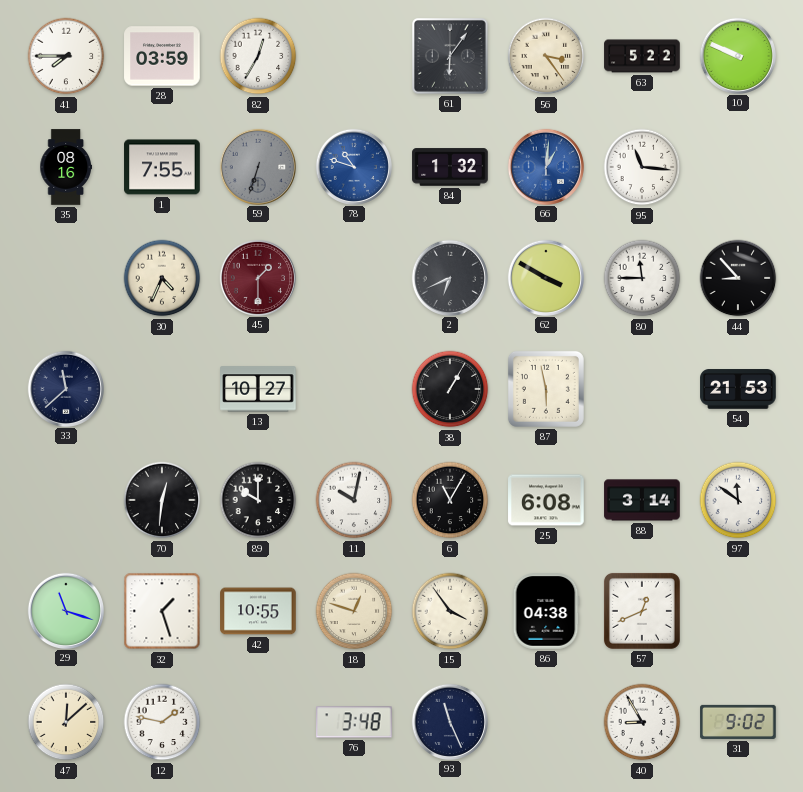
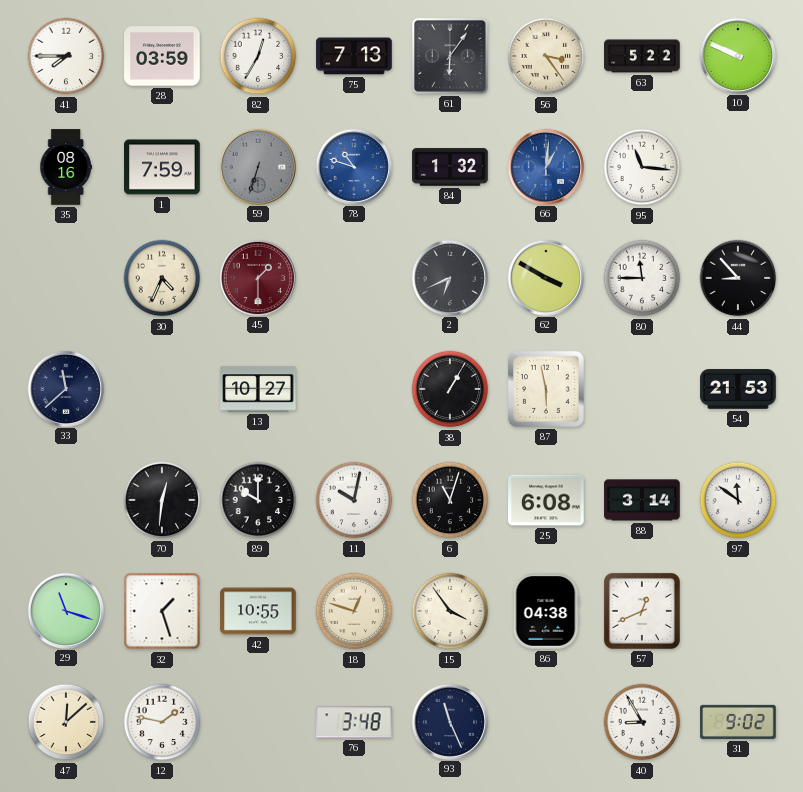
75: none -> 7:13
1: 7:55 -> 7:59
6: 11:05 -> 11:03
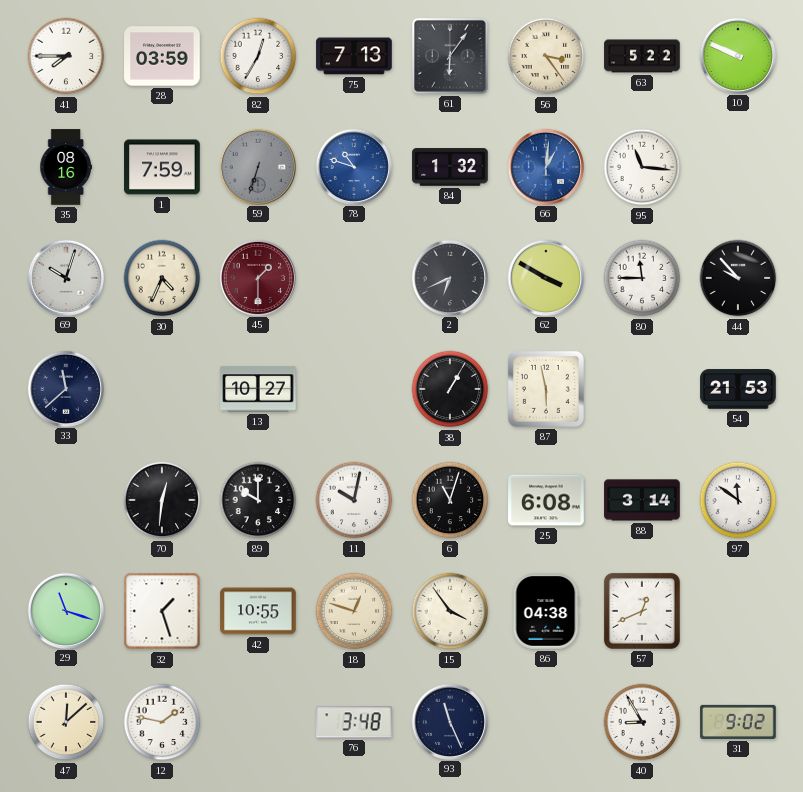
69: none -> 10:03
44: 8:53 -> 9:53
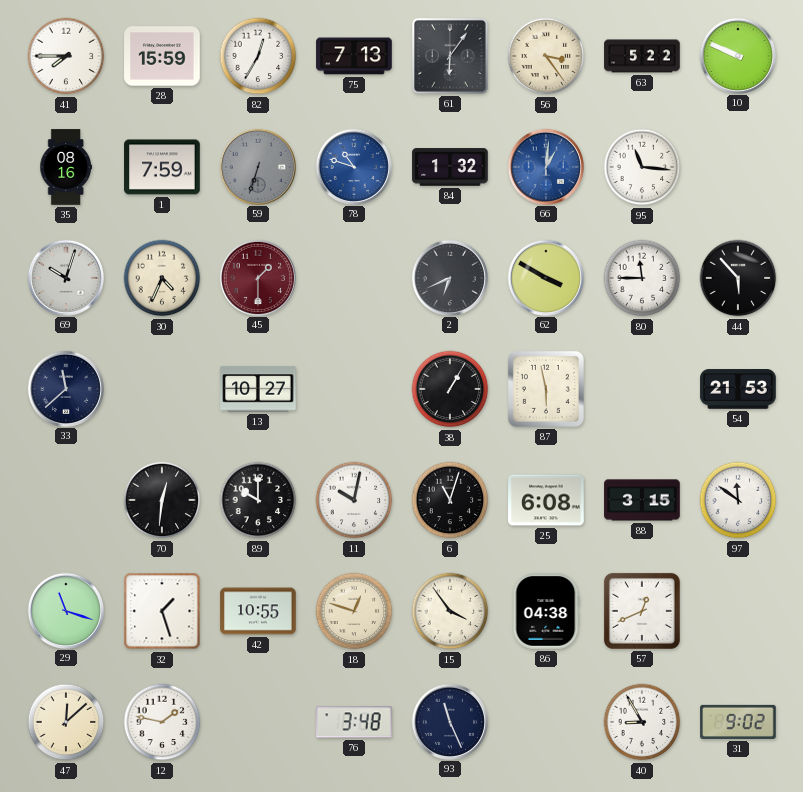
28: 03:59 -> 15:59
44: 9:53 -> 5:53
88: 3:14 -> 3:15
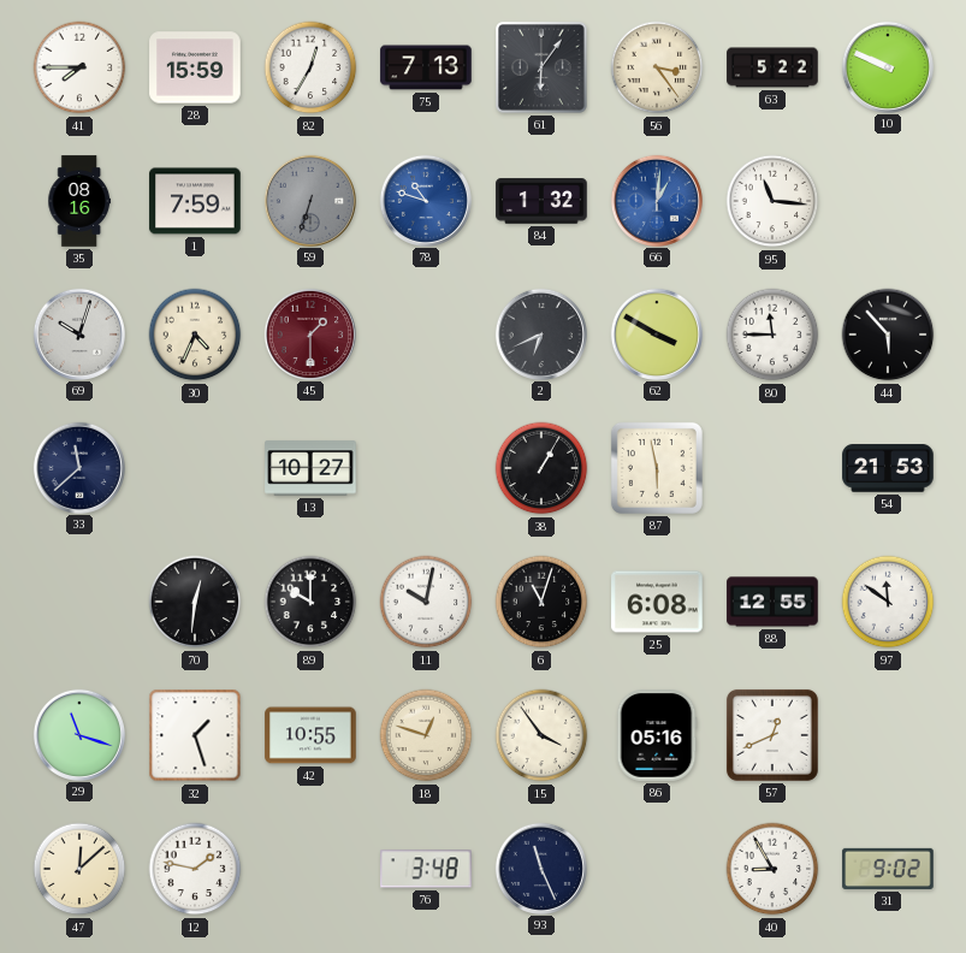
88: 3:15 -> 12:55
86: 04:38 -> 05:16
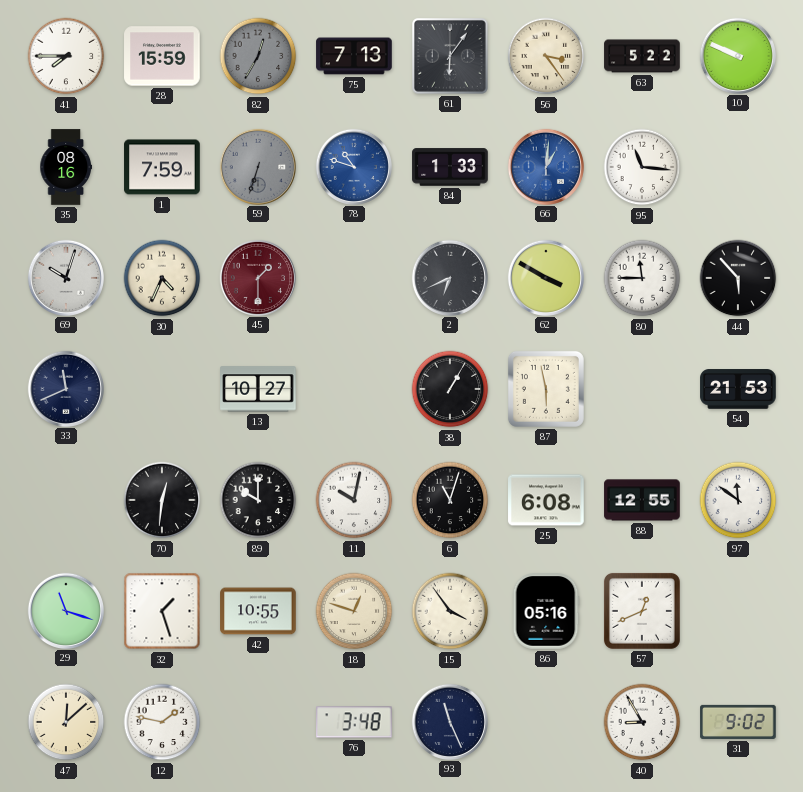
82 dial: white -> grey
84: 1:32 -> 1:33
33: 11:38 -> 11:41
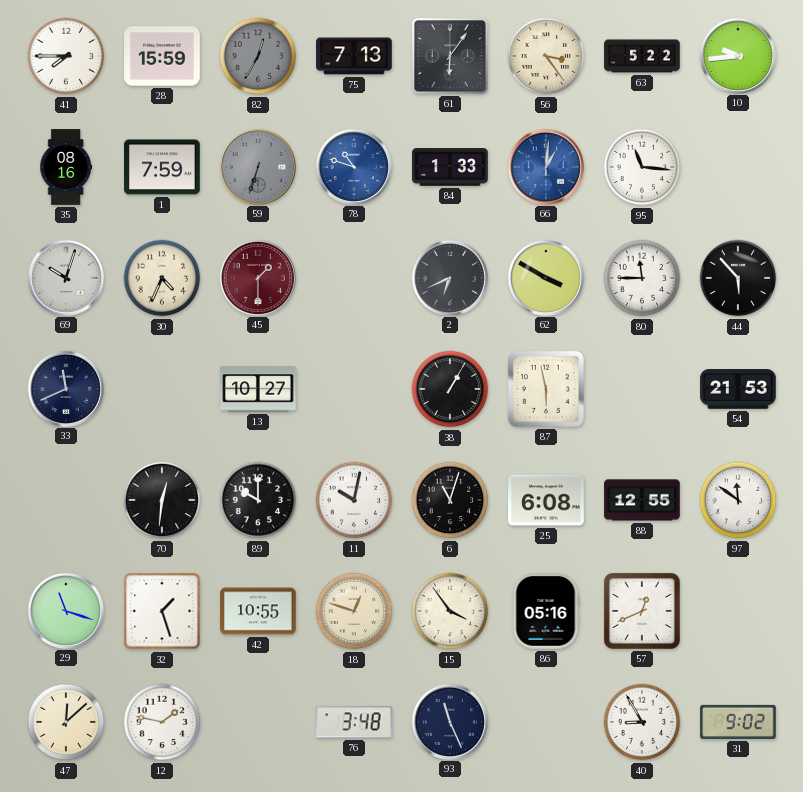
10: 9:49 -> 9:44
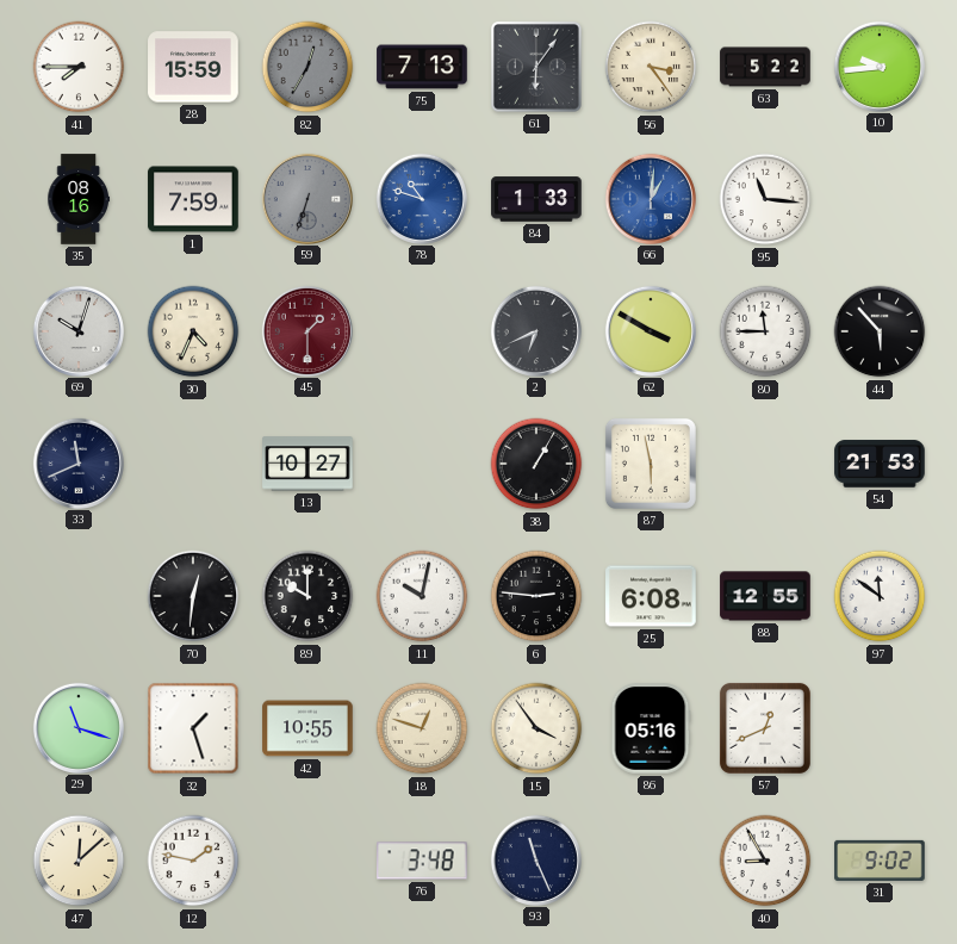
6: 11:03 -> 2:46
